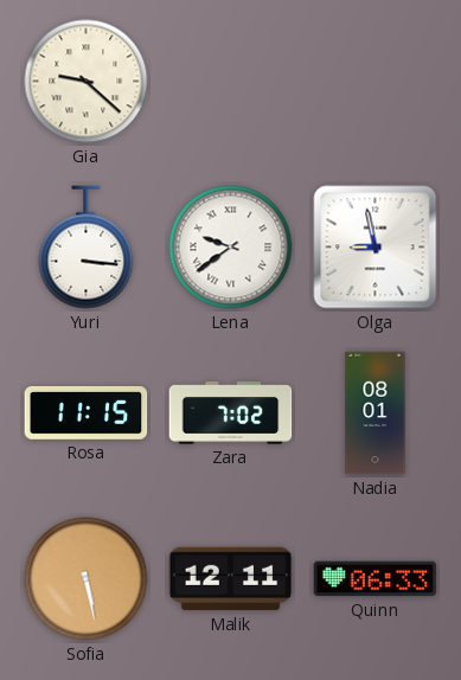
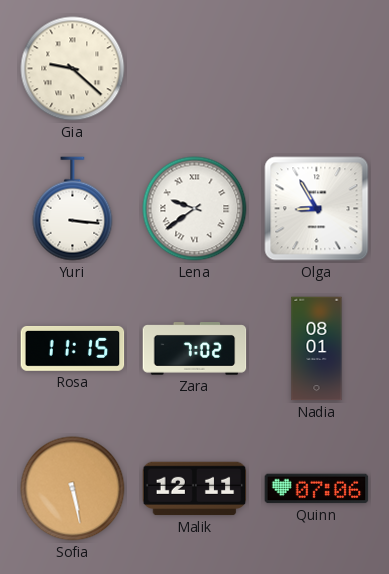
Olga: 8:58 -> 8:55
Quinn: 06:33 -> 07:06
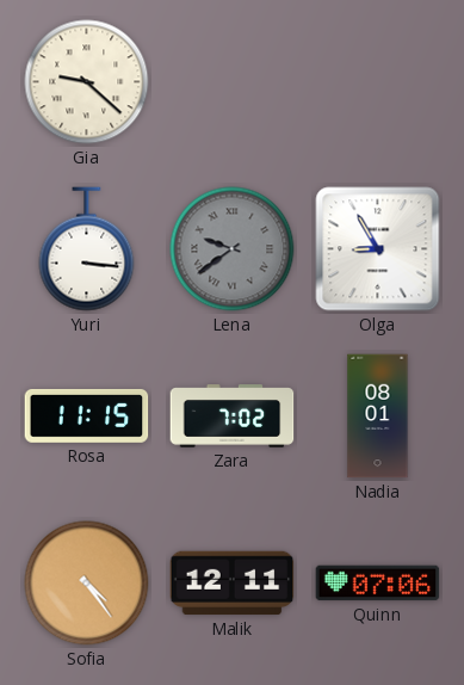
Lena dial: white -> grey
Sofia: 5:28 -> 4:24
